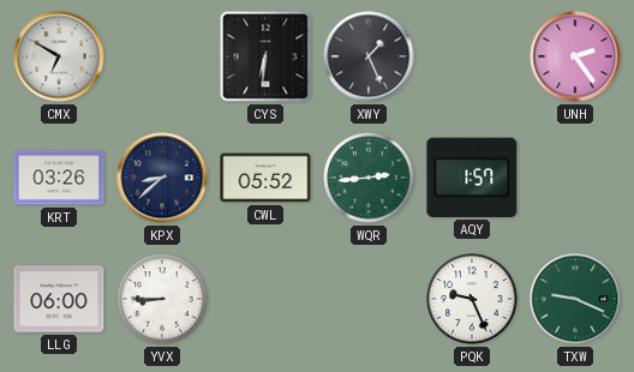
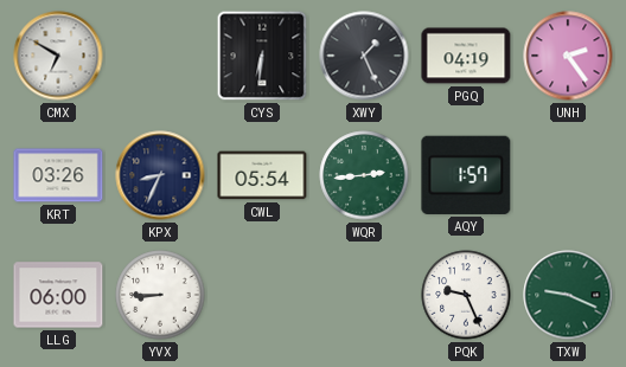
PGQ: none -> 04:19
KPX: 8:38 -> 8:34
CWL: 05:52 -> 05:54
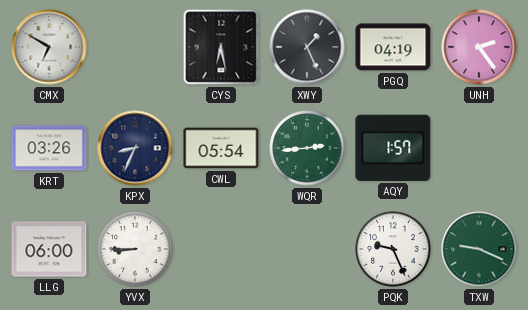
CYS: 6:31 -> 6:28
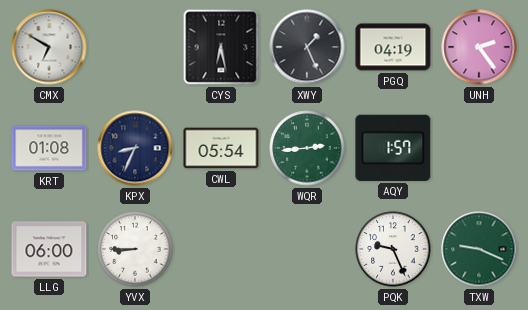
KRT: 03:26 -> 01:08
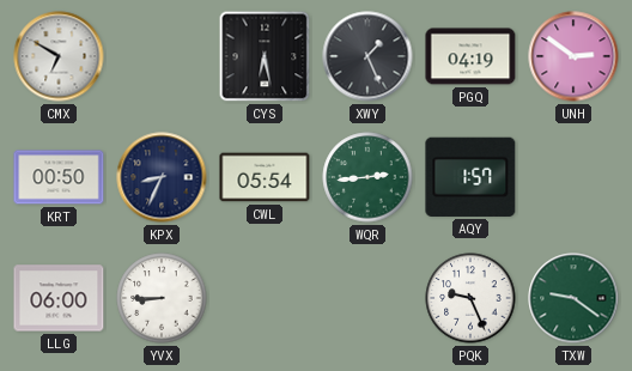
UNH: 2:24 -> 2:51
KRT: 01:08 -> 00:50
TXW: 9:19 -> 9:21
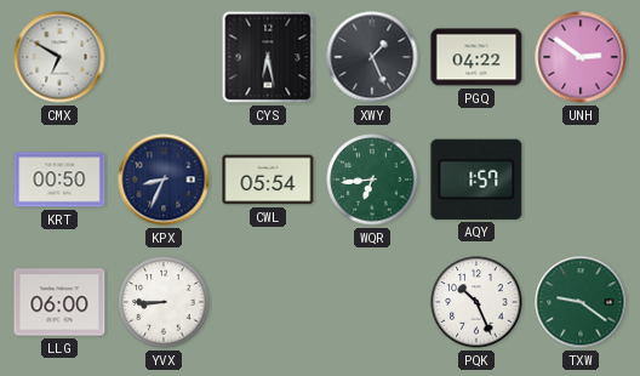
PGQ: 04:19 -> 04:22
WQR: 2:44 -> 6:44
PQK: 9:26 -> 10:26
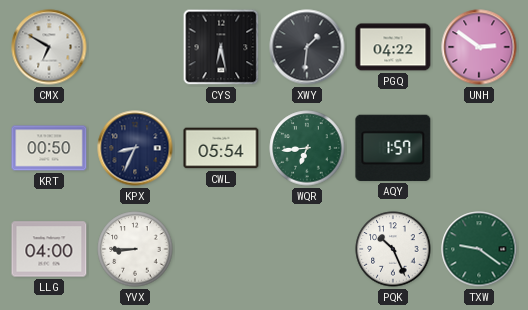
XWY: 1:26 -> 1:31
LLG: 06:00 -> 04:00
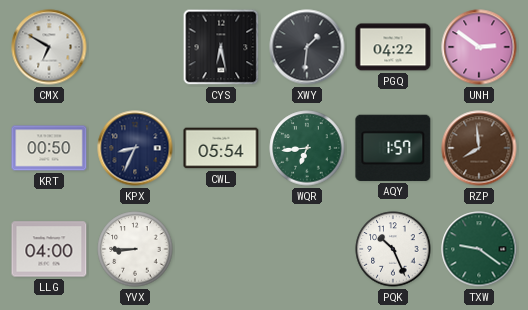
RZP: none -> 7:59
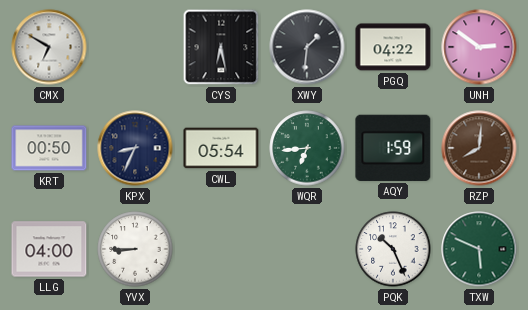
AQY: 1:57 -> 1:59
RZP: 7:59 -> 8:01
TXW: 9:21 -> 5:49
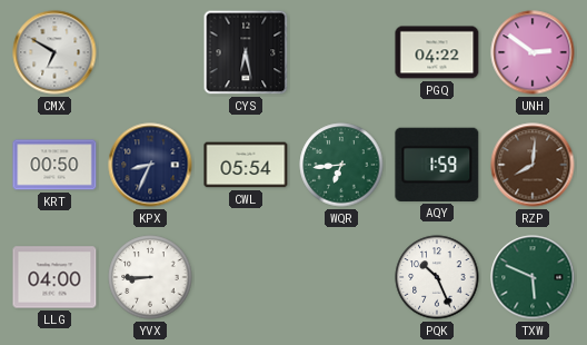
XWY: 1:31 -> none
